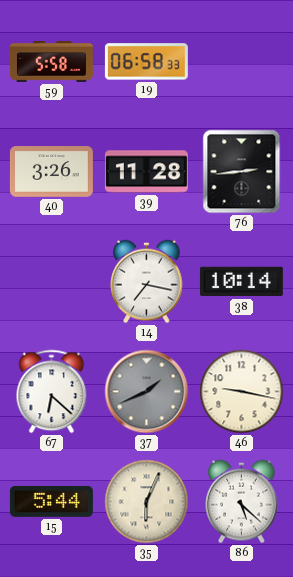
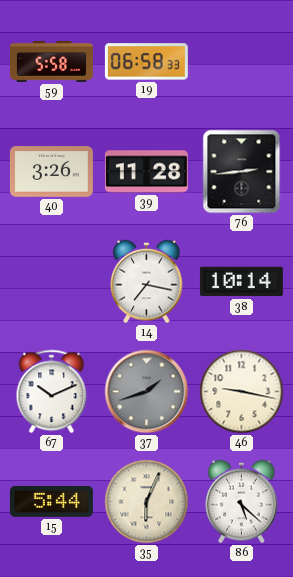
67: 6:22 -> 10:11
37: 1:41 -> 1:42
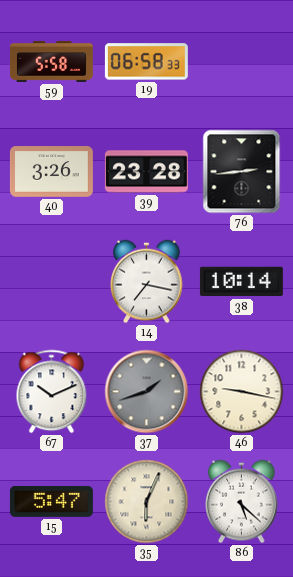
39: 11:28 -> 23:28
15: 5:44 -> 5:47
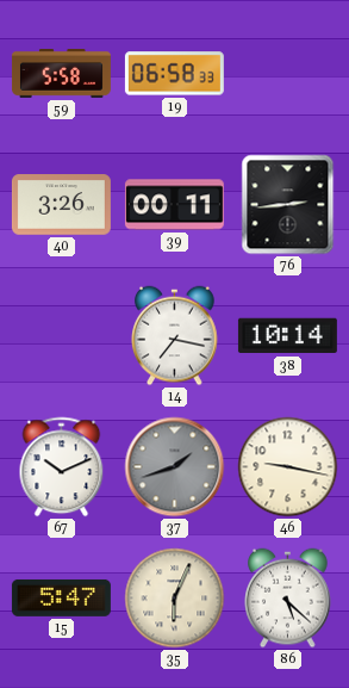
39: 23:28 -> 00:11
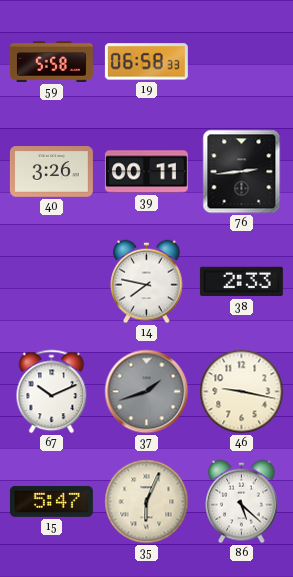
14: 7:17 -> 7:47
38: 10:14 -> 2:33
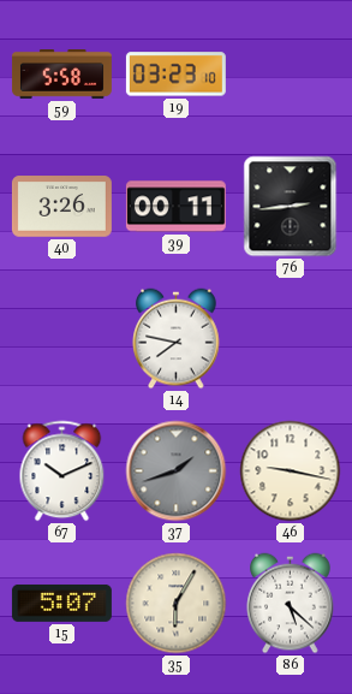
19: 06:58 -> 03:23
38: 2:33 -> none
15: 5:47 -> 5:07
35: 6:04 -> 6:05
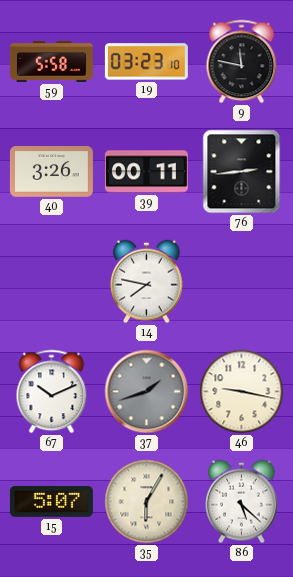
9: none -> 11:47
